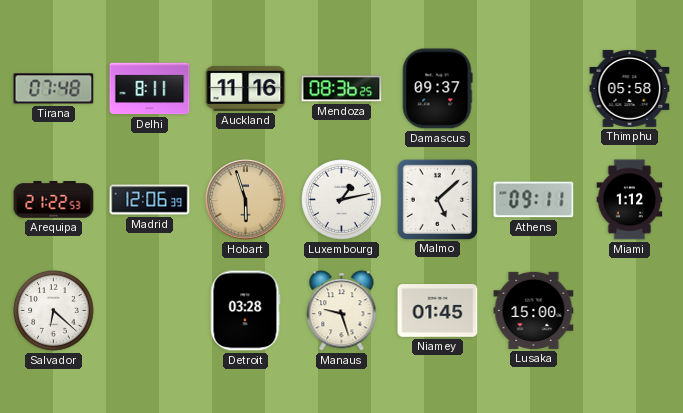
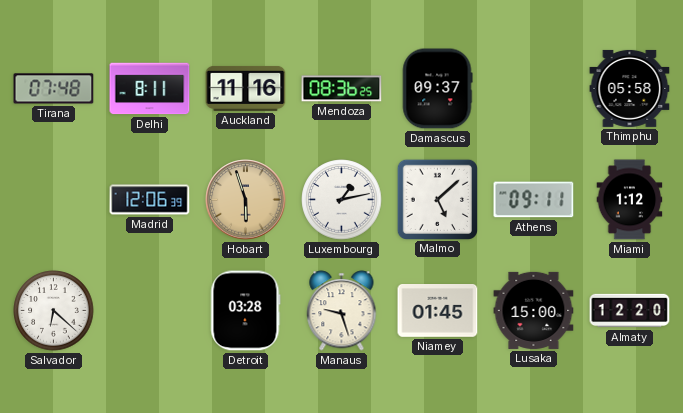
Arequipa: 21:22 -> none
Almaty: none -> 12:20
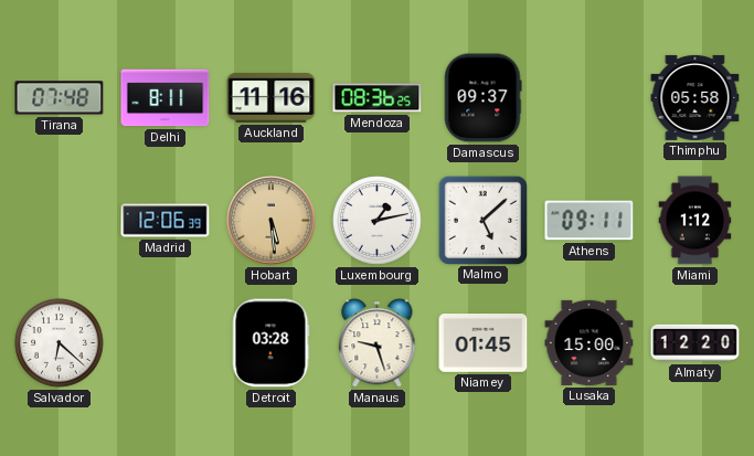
Hobart: 5:57 -> 5:29
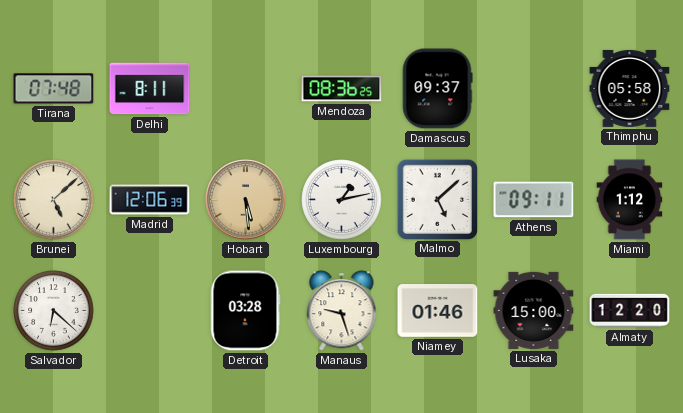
Auckland: 11:16 -> none
Brunei: none -> 5:08
Niamey: 01:45 -> 01:46
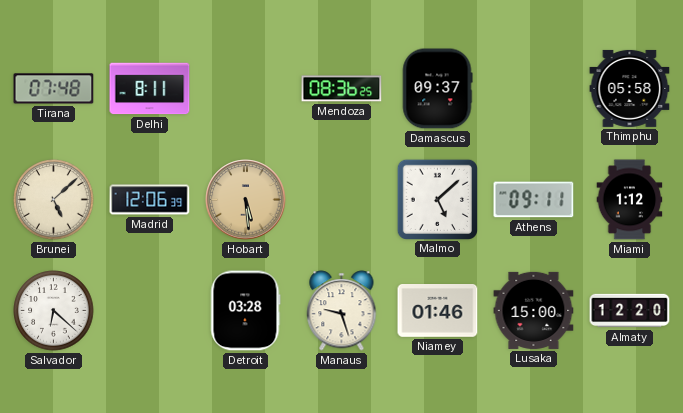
Luxembourg: 1:13 -> none
